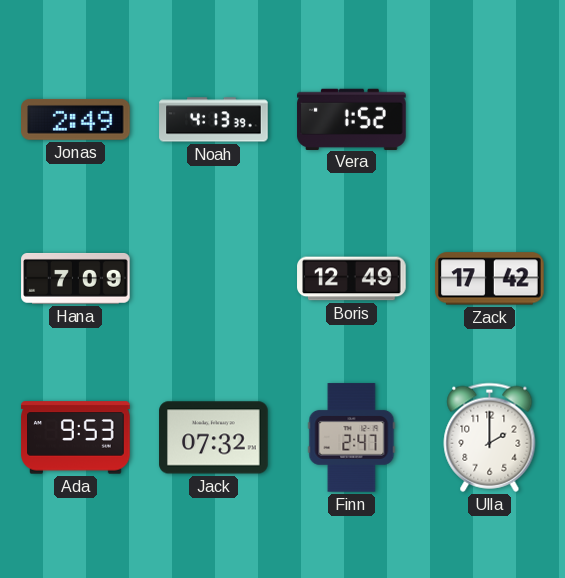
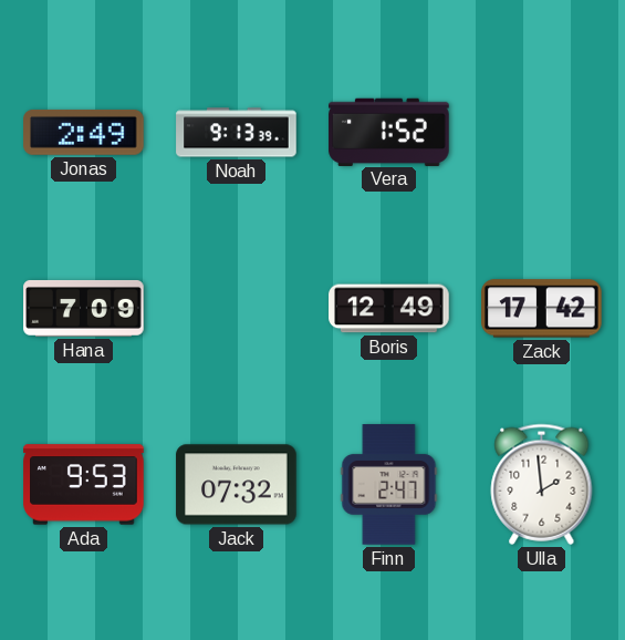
Noah: 4:13 -> 9:13
Ulla: 2:00 -> 1:59
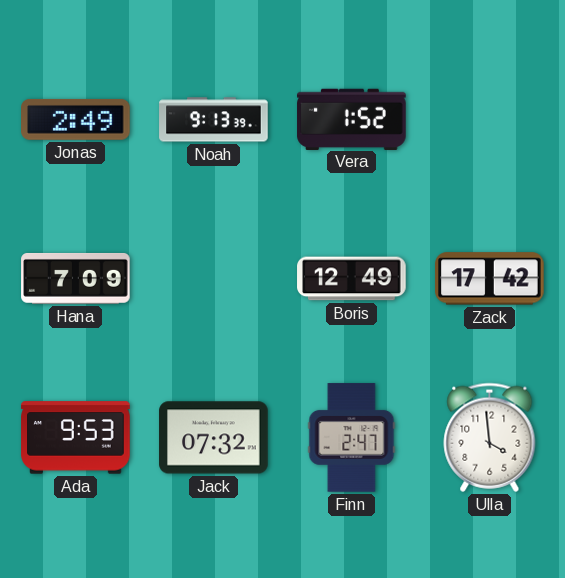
Ulla: 1:59 -> 3:59
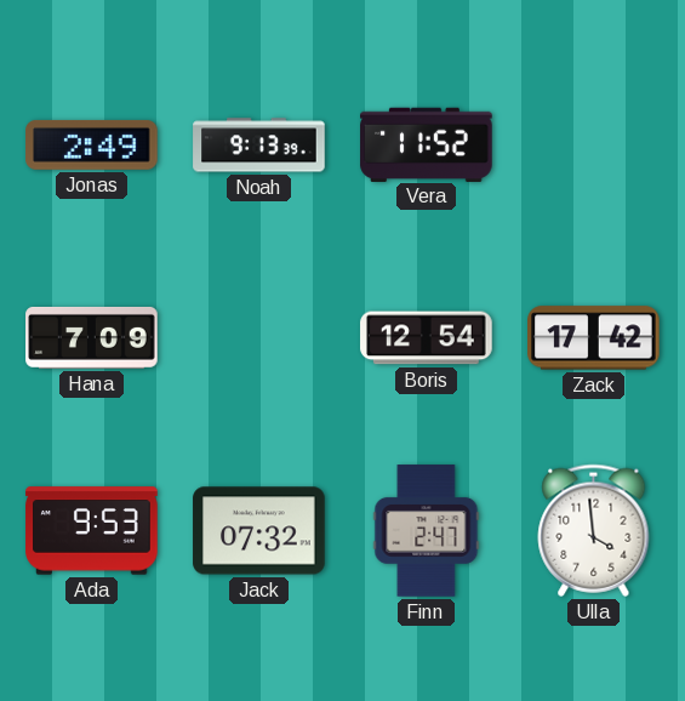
Vera: 1:52 -> 11:52
Boris: 12:49 -> 12:54
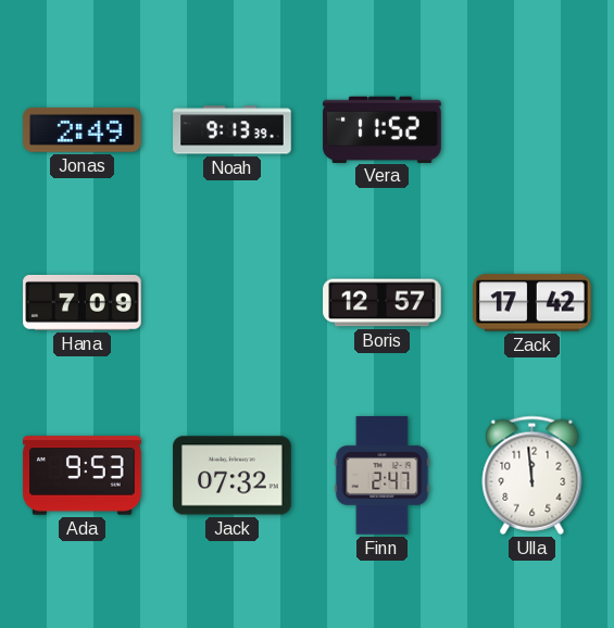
Boris: 12:54 -> 12:57
Ulla: 3:59 -> 11:59
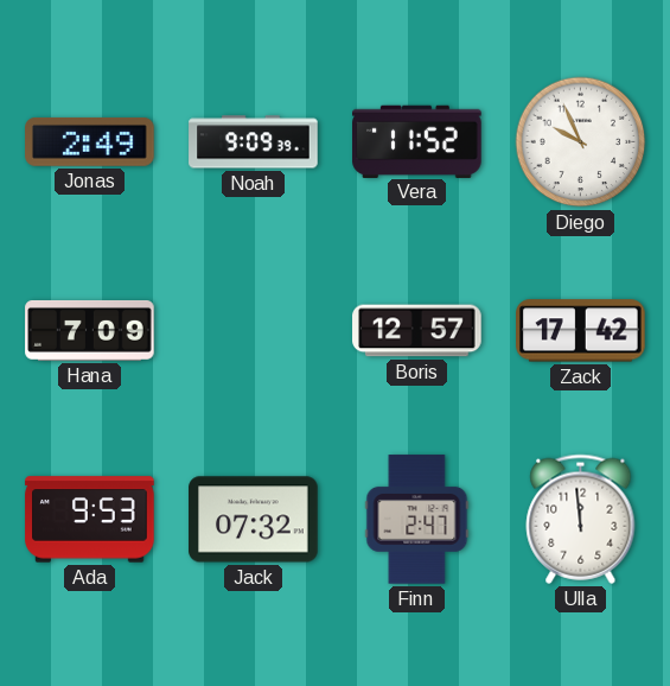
Noah: 9:13 -> 9:09
Diego: none -> 9:56
